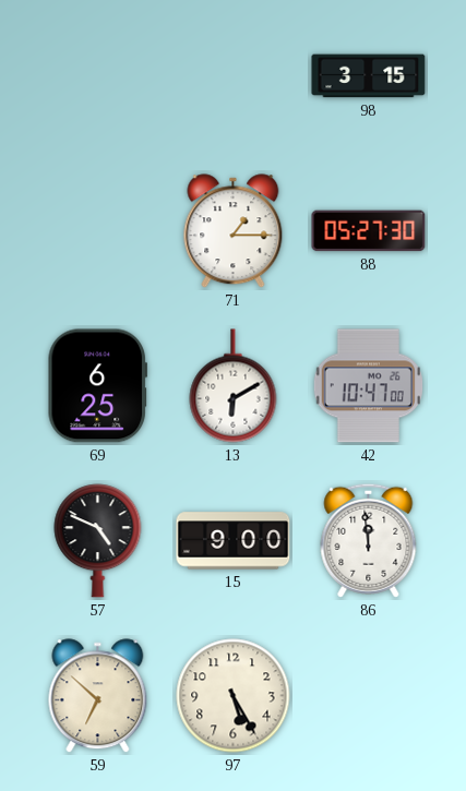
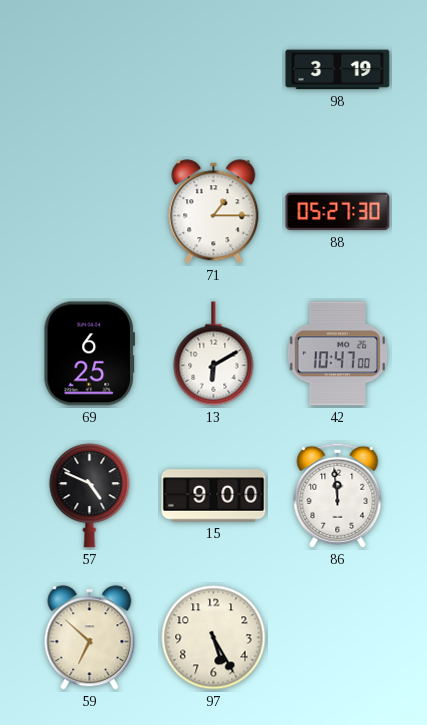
98: 3:15 -> 3:19
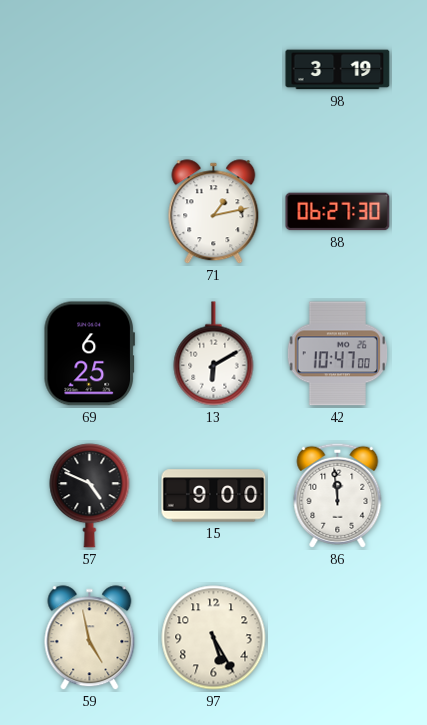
71: 1:15 -> 1:13
88: 05:27 -> 06:27
59: 6:52 -> 4:58
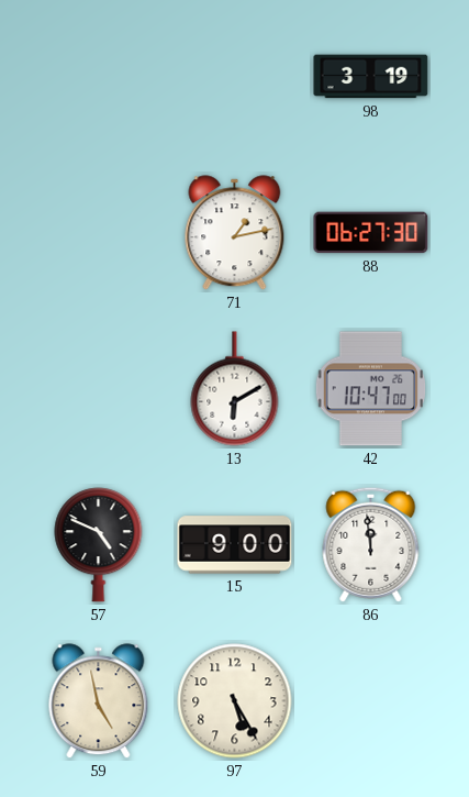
69: 6:25 -> none
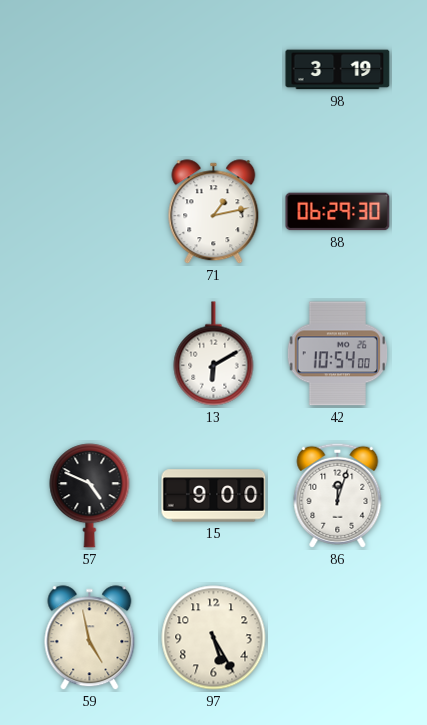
88: 06:27 -> 06:29
42: 10:47 -> 10:54
86: 11:59 -> 12:03
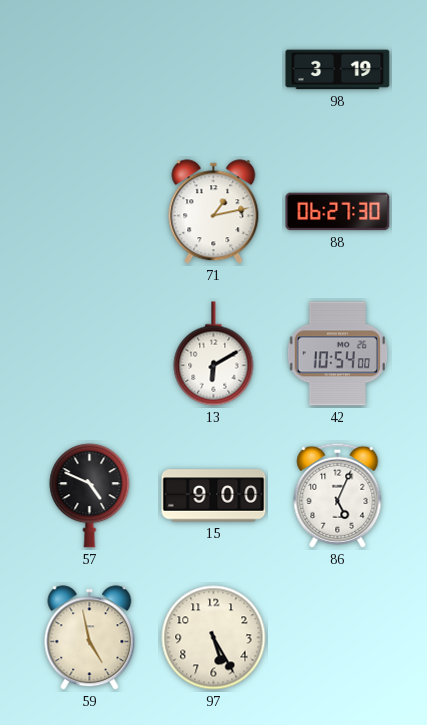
88: 06:29 -> 06:27
86: 12:03 -> 5:04
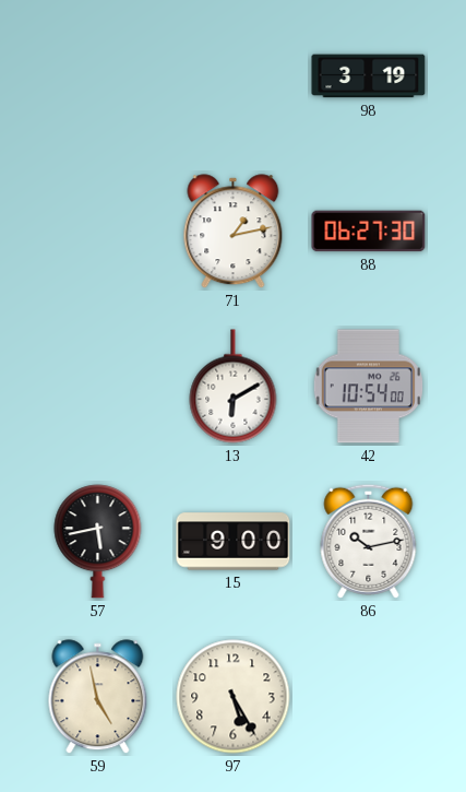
57: 4:49 -> 5:43
86: 5:04 -> 10:13
